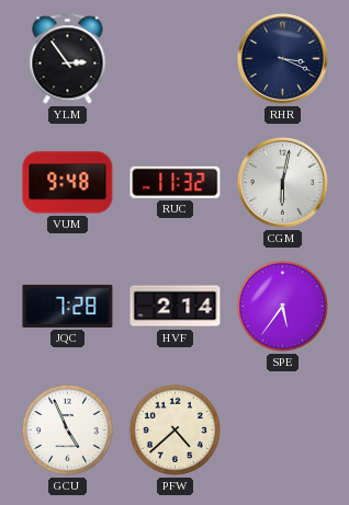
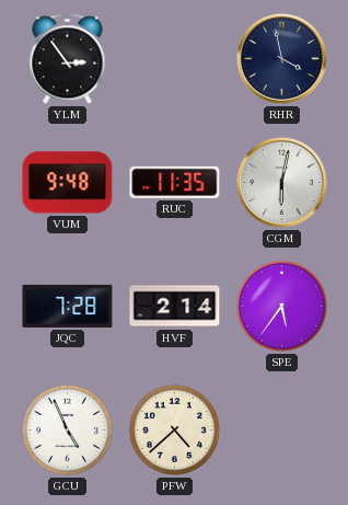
RHR: 3:19 -> 3:58
RUC: 11:32 -> 11:35
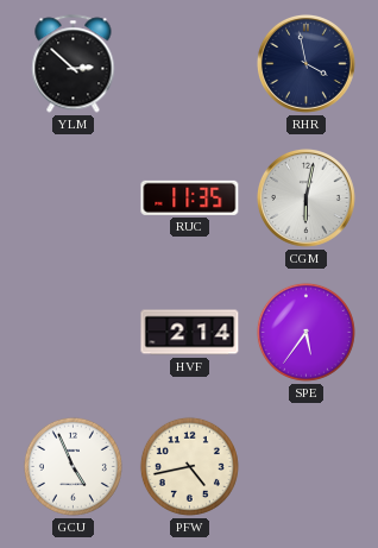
YLM: 2:54 -> 2:52
VUM: 9:48 -> none
JQC: 7:28 -> none
PFW: 4:38 -> 4:43
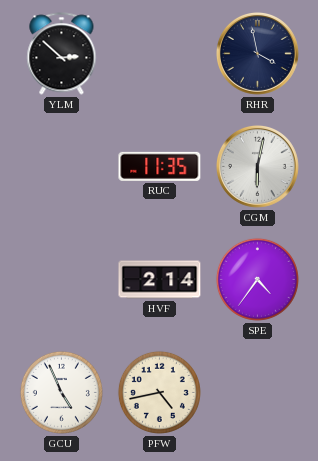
SPE: 5:36 -> 4:36
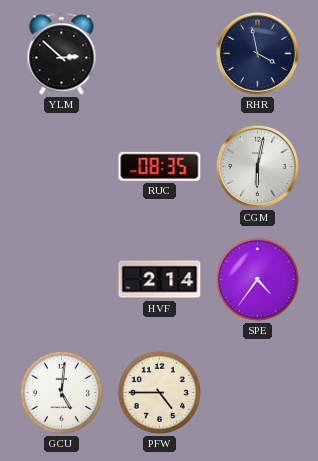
RUC: 11:35 -> 08:35
GCU: 4:56 -> 5:01
PFW: 4:43 -> 4:45
